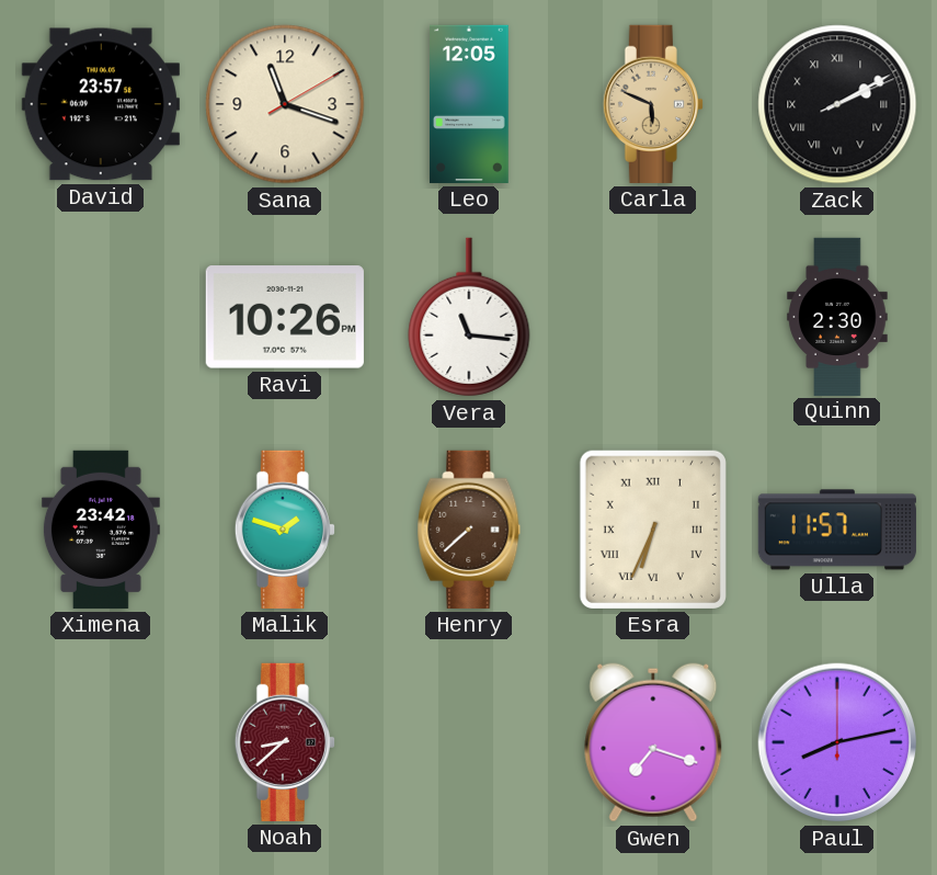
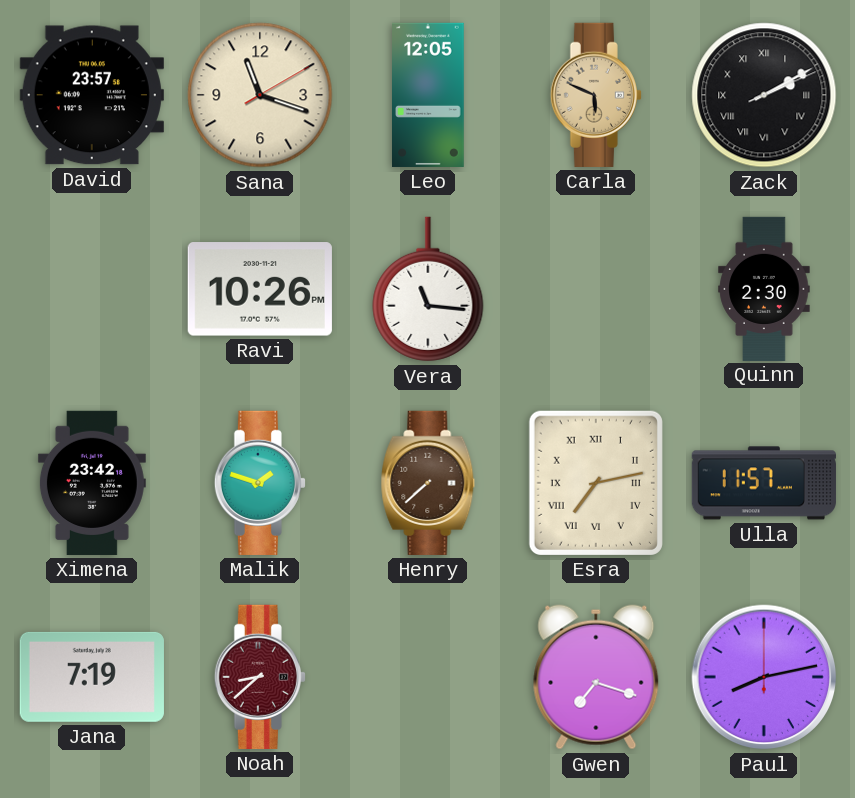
Esra: 6:34 -> 7:13
Jana: none -> 7:19
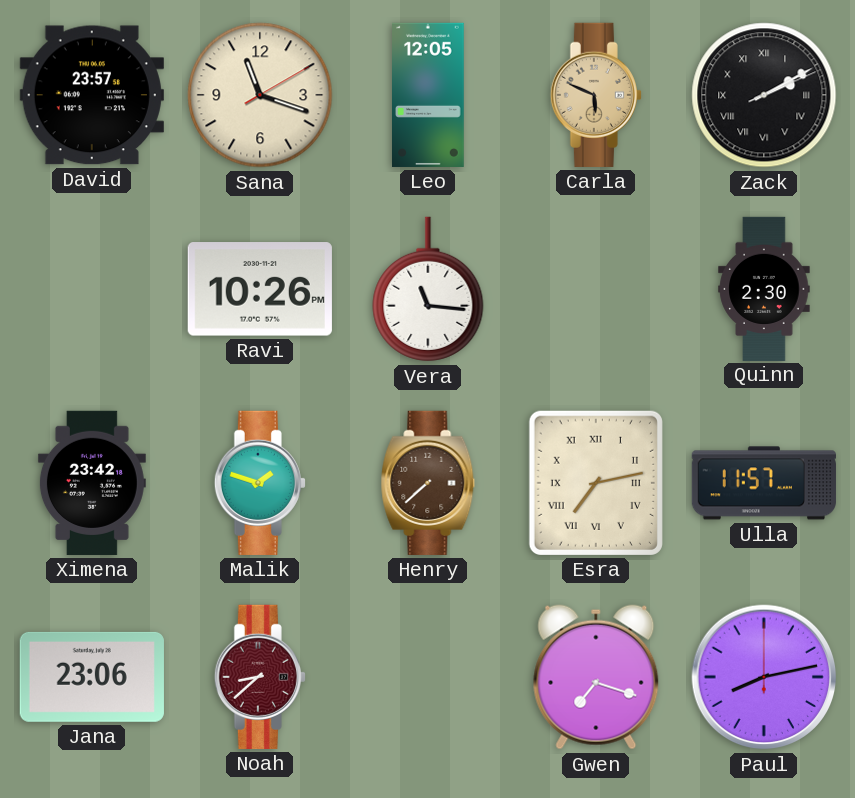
Jana: 7:19 -> 23:06
